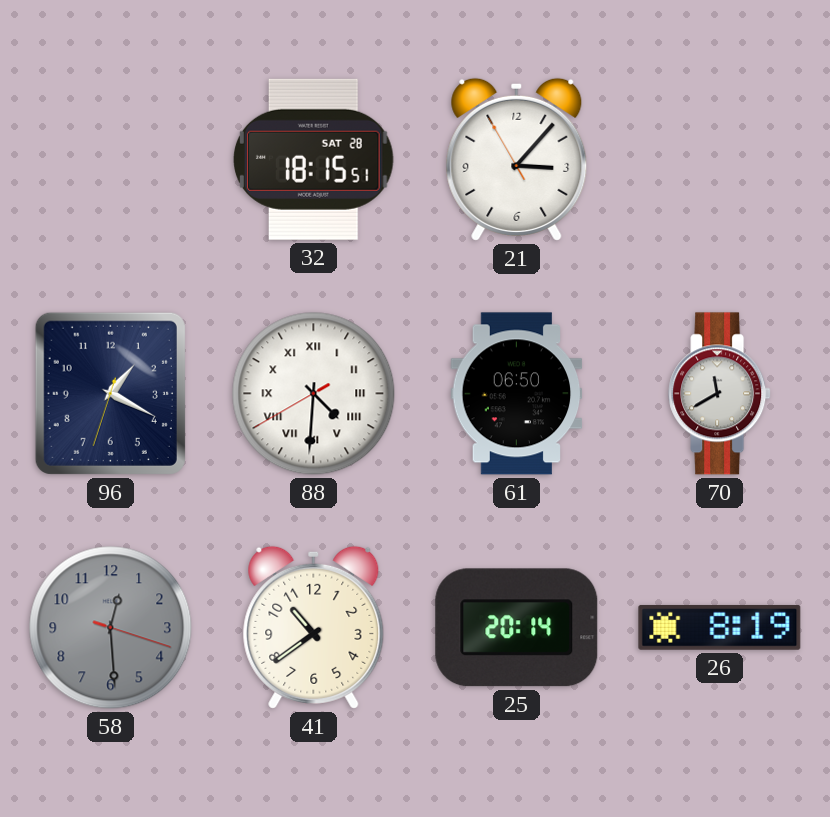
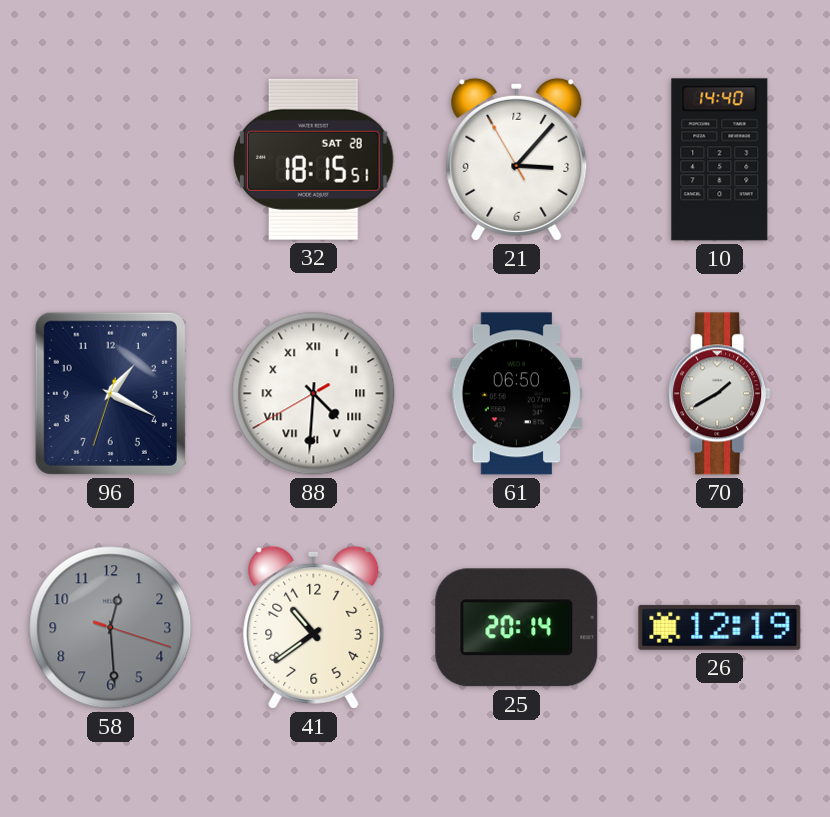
10: none -> 14:40
70: 11:40 -> 1:40
26: 8:19 -> 12:19
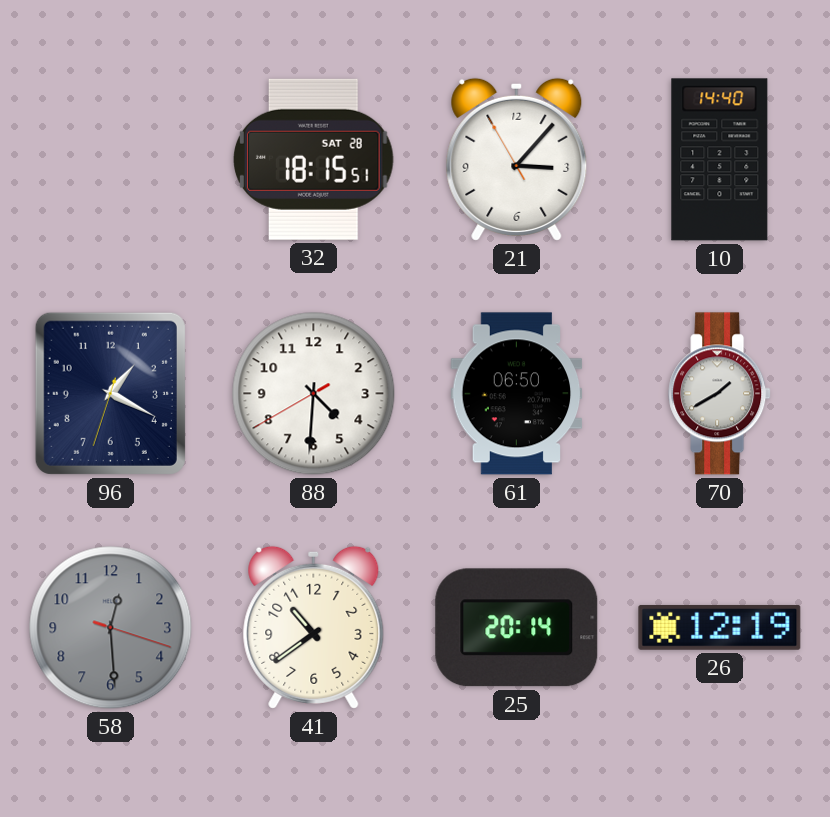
88 numerals: Roman -> Arabic
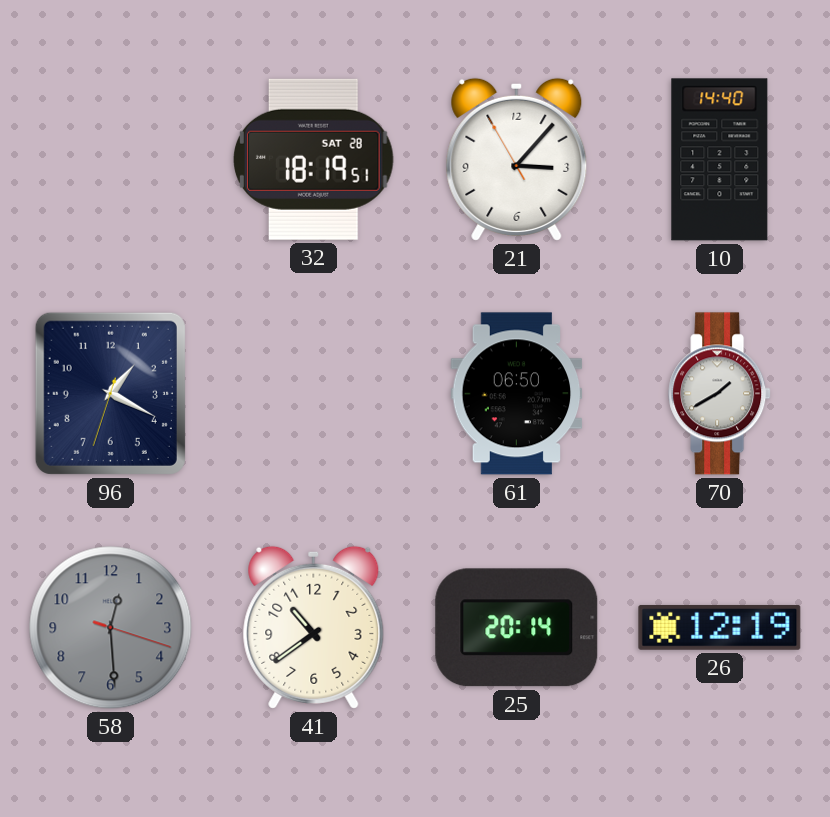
32: 18:15 -> 18:19
88: 4:30 -> none
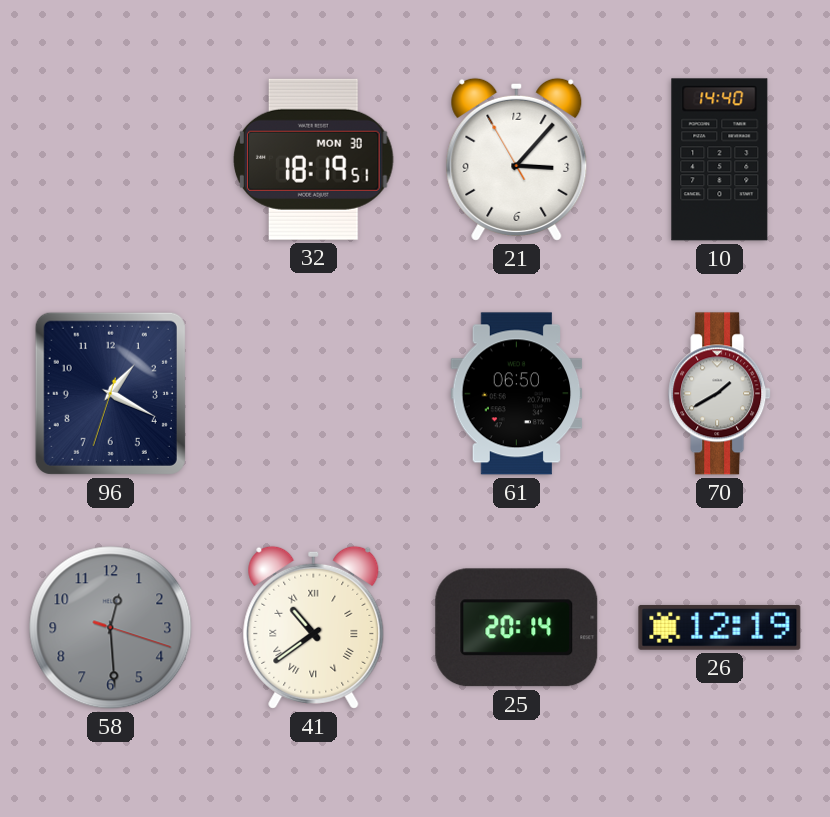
32 date: SAT 28 -> MON 30
41 numerals: Arabic -> Roman
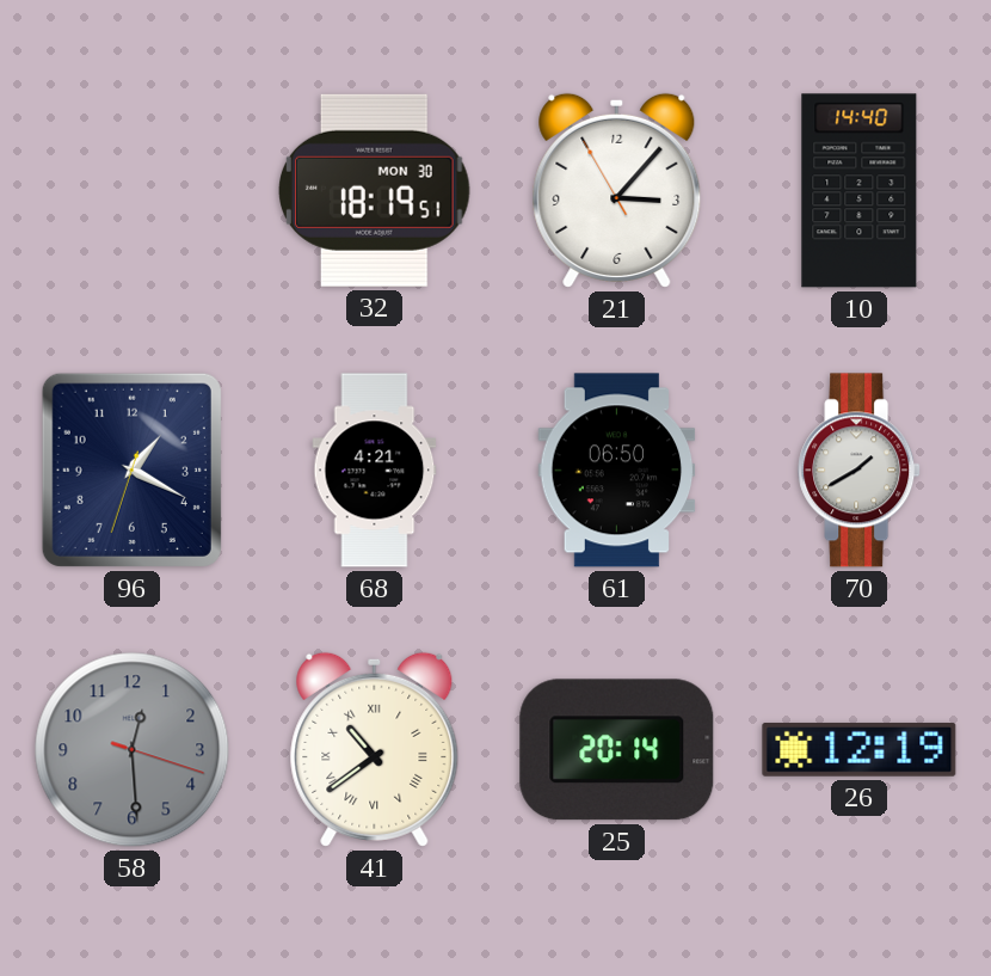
68: none -> 4:21
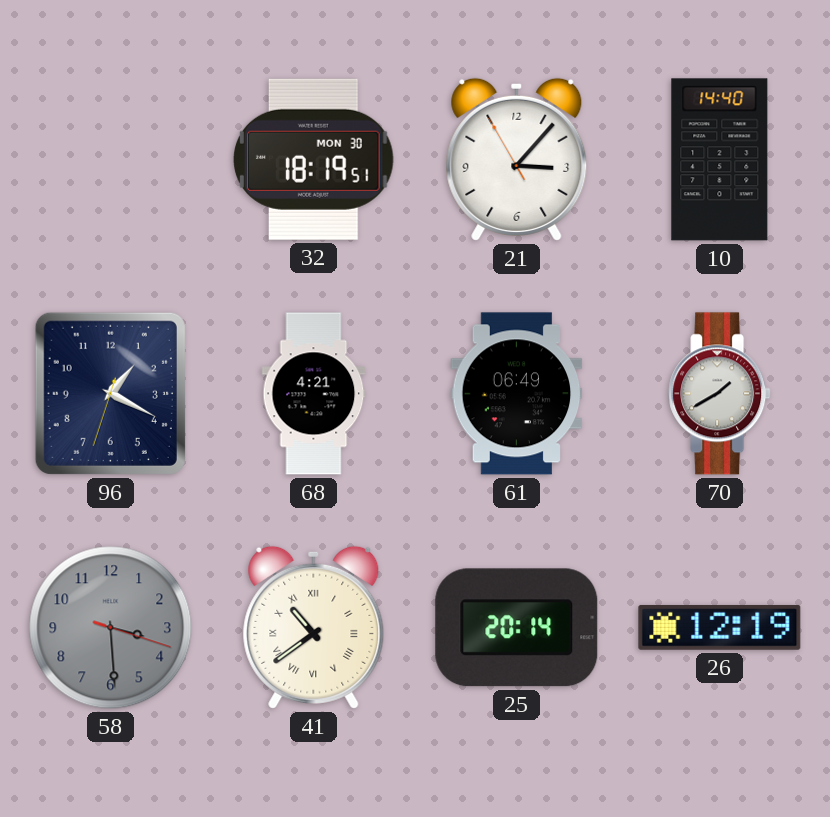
61: 06:50 -> 06:49
58: 12:29 -> 3:29
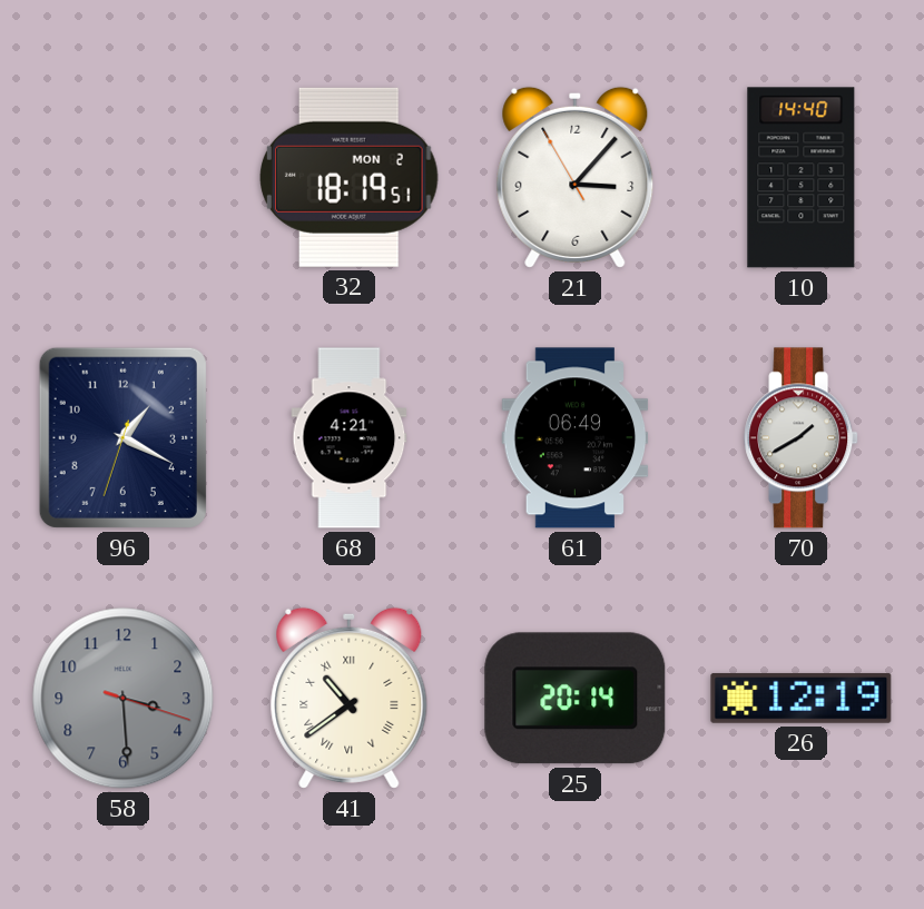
32 date: MON 30 -> MON 2
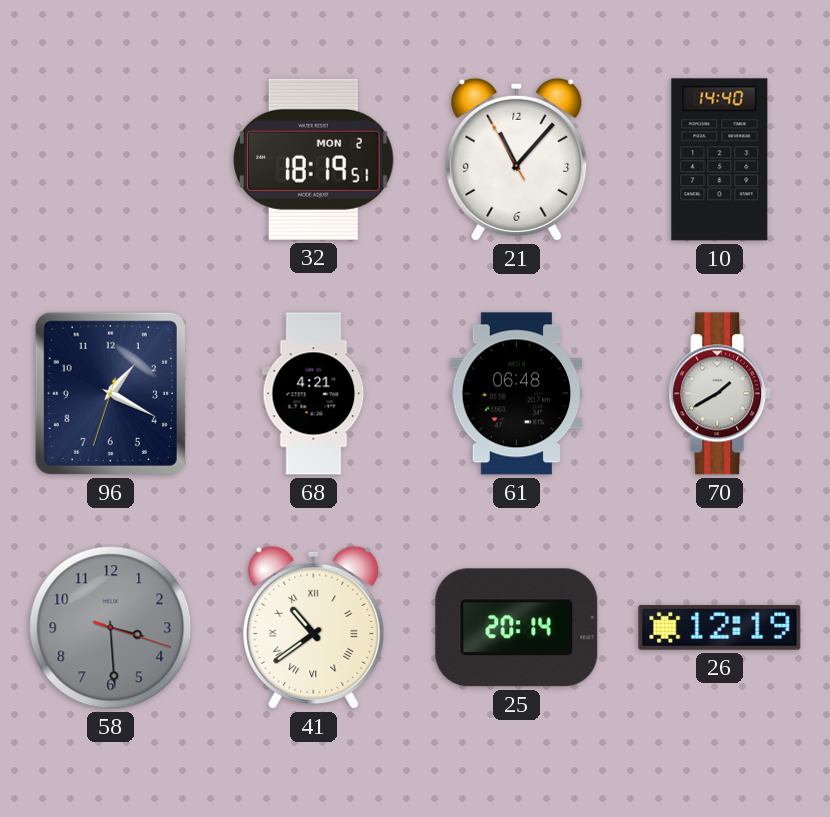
21: 3:06 -> 11:06
61: 06:49 -> 06:48
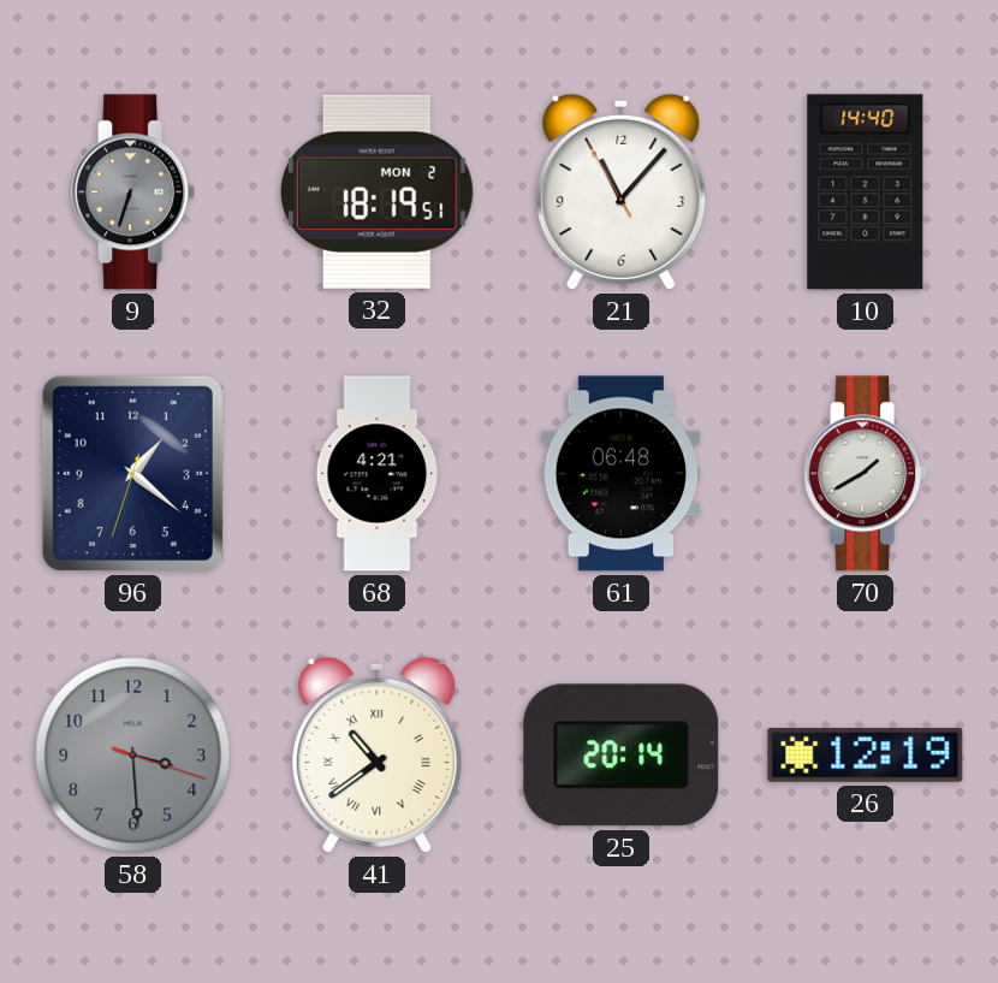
9: none -> 6:33
96: 1:19 -> 1:21
